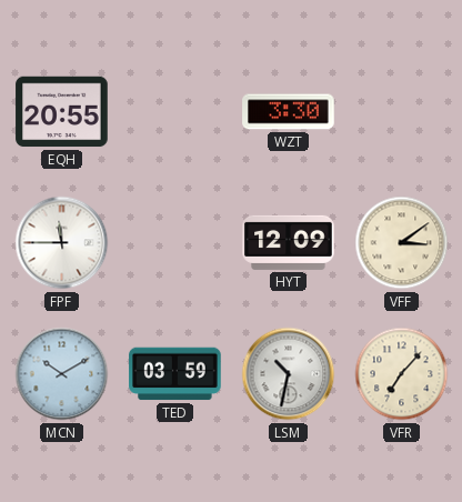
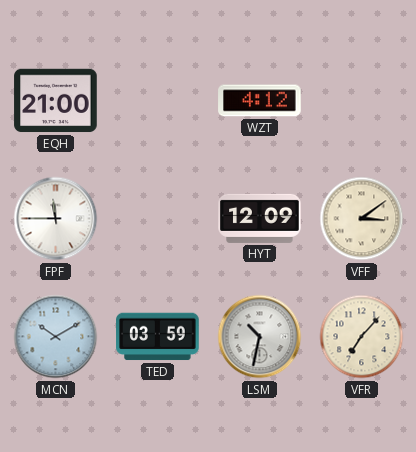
EQH: 20:55 -> 21:00
WZT: 3:30 -> 4:12
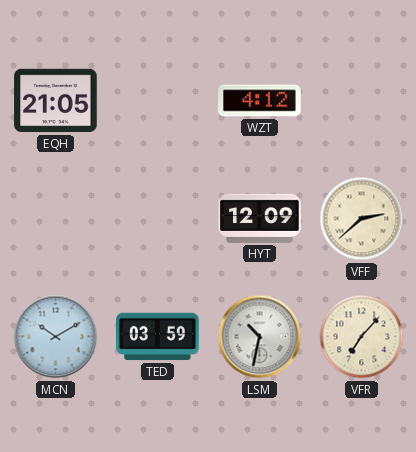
EQH: 21:00 -> 21:05
FPF: 11:45 -> none
VFF: 3:09 -> 2:38
